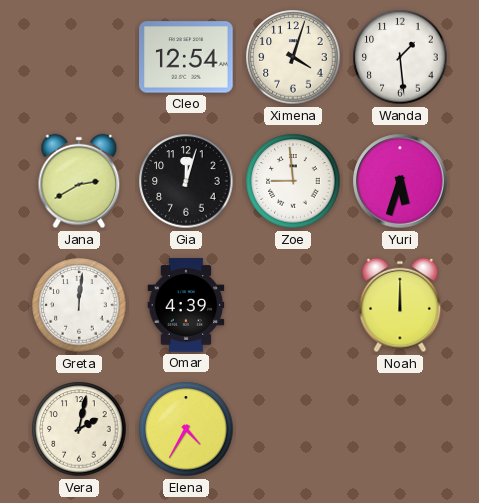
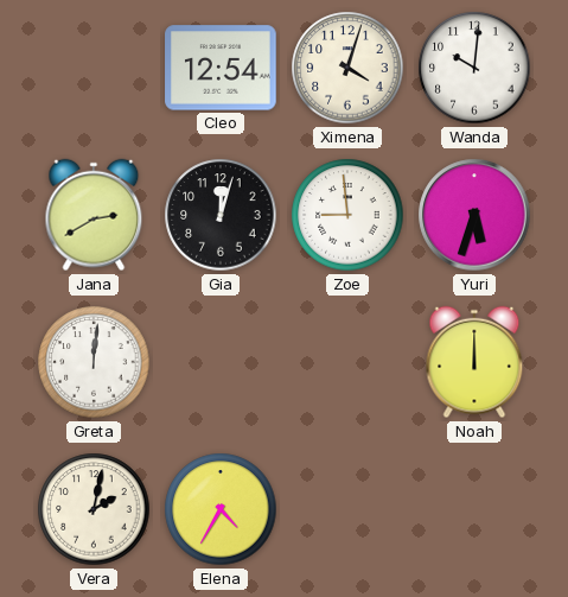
Wanda: 1:29 -> 10:01
Omar: 4:39 -> none
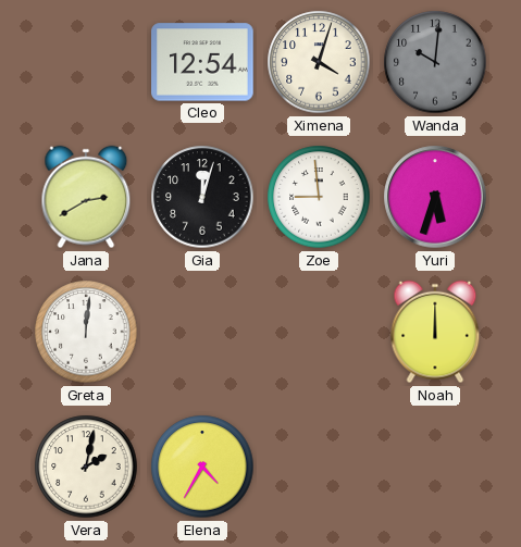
Wanda dial: white -> grey
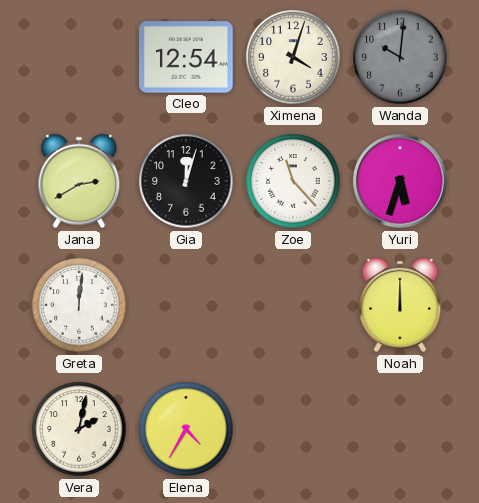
Zoe: 8:59 -> 11:23
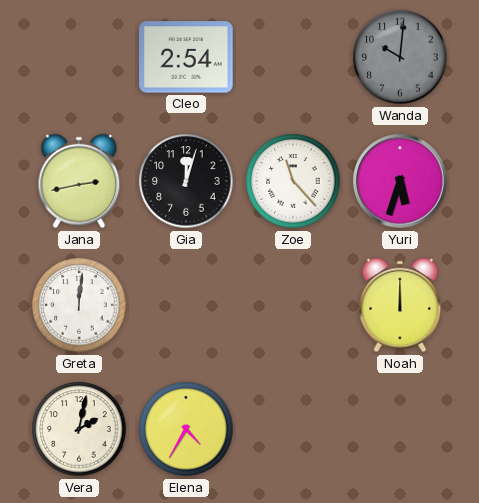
Cleo: 12:54 -> 2:54
Ximena: 4:03 -> none
Jana: 2:40 -> 2:43
